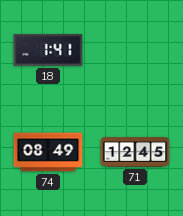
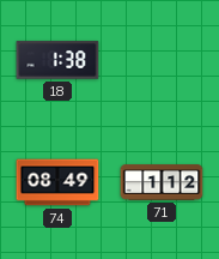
18: 1:41 -> 1:38
71: 12:45 -> 1:12
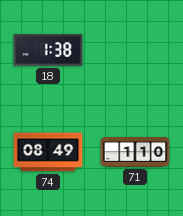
71: 1:12 -> 1:10
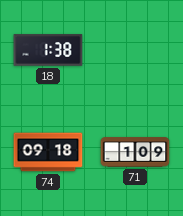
74: 08:49 -> 09:18
71: 1:10 -> 1:09
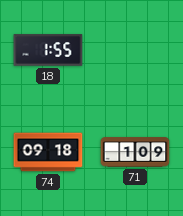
18: 1:38 -> 1:55
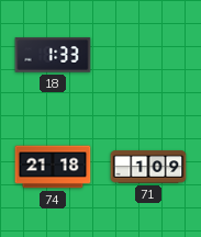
18: 1:55 -> 1:33
74: 09:18 -> 21:18
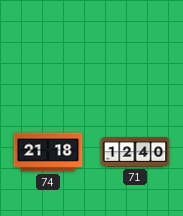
18: 1:33 -> none
71: 1:09 -> 12:40
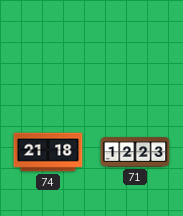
71: 12:40 -> 12:23
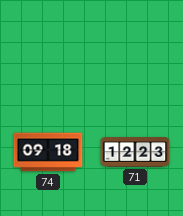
74: 21:18 -> 09:18
